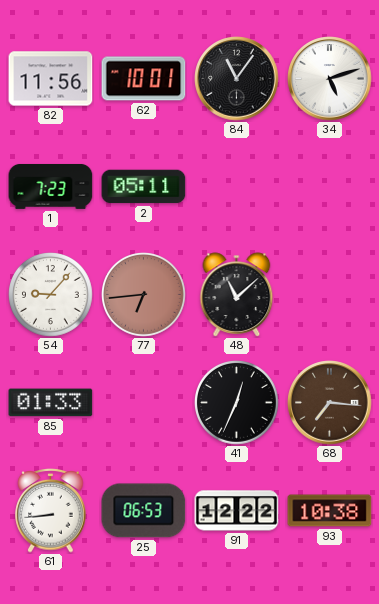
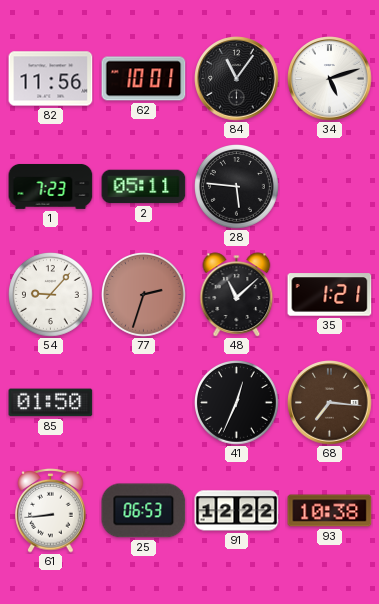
28: none -> 5:46
77: 6:44 -> 2:33
35: none -> 1:21
85: 01:33 -> 01:50
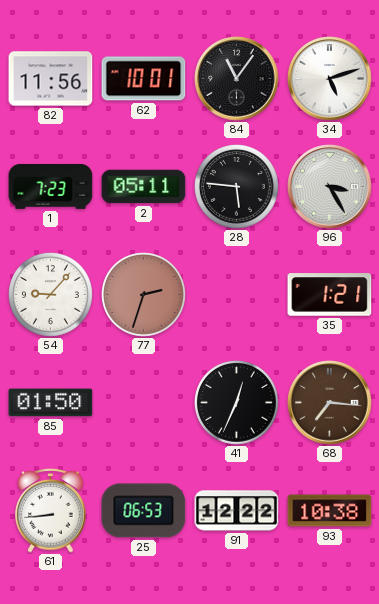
96: none -> 3:25
48: 11:08 -> none
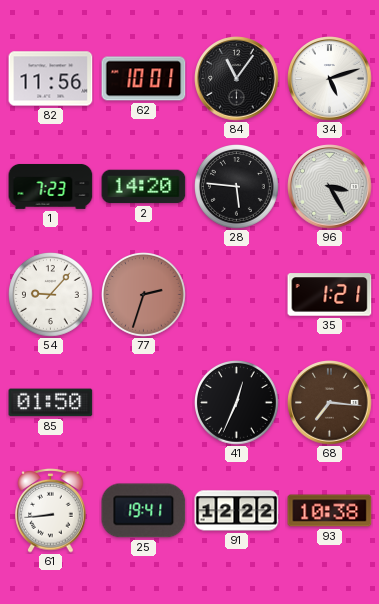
2: 05:11 -> 14:20
25: 06:53 -> 19:41
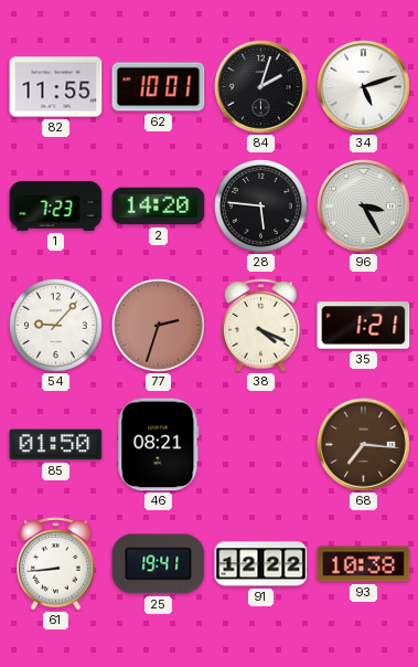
82: 11:56 -> 11:55
84: 11:06 -> 2:03
38: none -> 4:19
46: none -> 08:21
41: 12:34 -> none
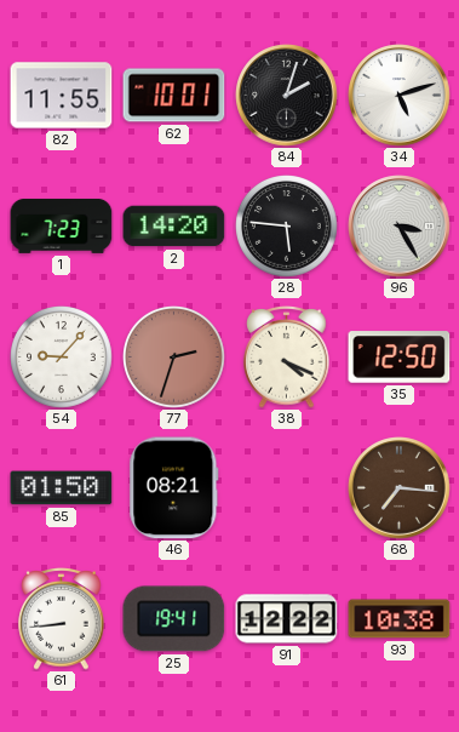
35: 1:21 -> 12:50
